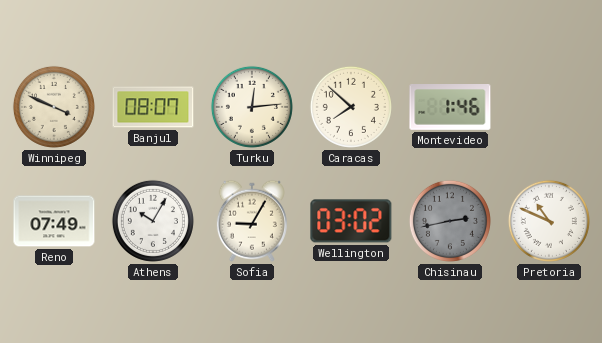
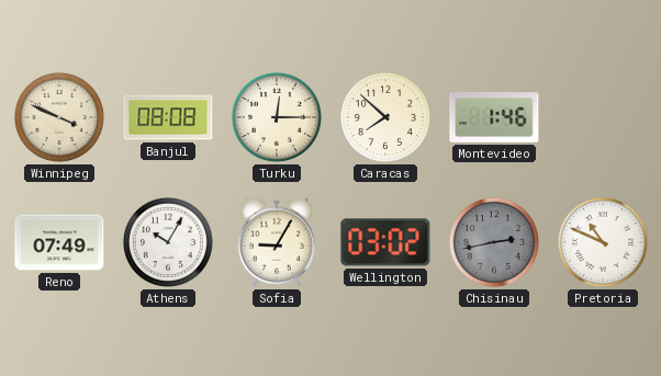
Banjul: 08:07 -> 08:08
Turku: 12:14 -> 12:15
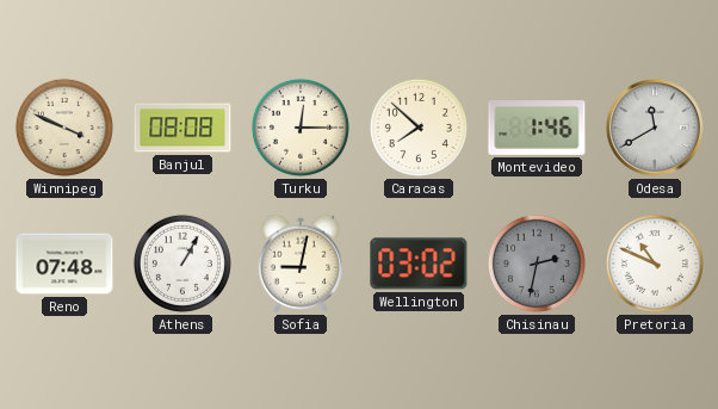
Odesa: none -> 11:40
Reno: 07:49 -> 07:48
Athens: 10:05 -> 1:05
Sofia: 9:05 -> 9:02
Chisinau: 2:43 -> 2:32
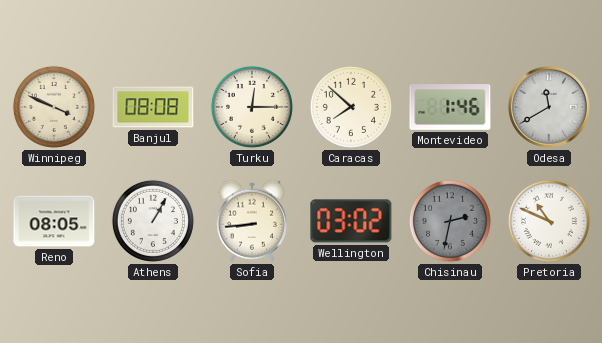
Reno: 07:48 -> 08:05
Sofia: 9:02 -> 8:44
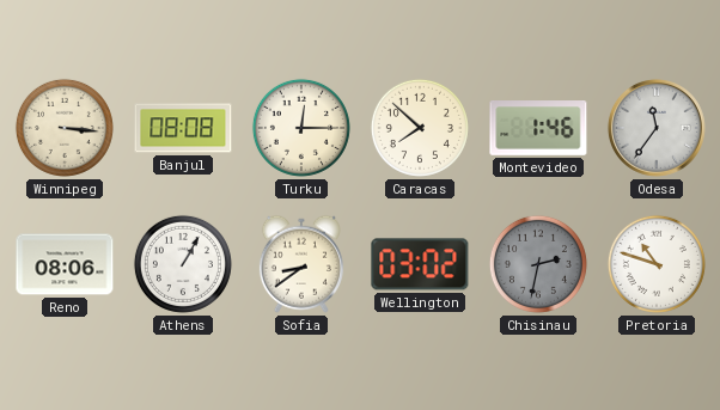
Winnipeg: 3:49 -> 3:16
Odesa: 11:40 -> 11:36
Reno: 08:05 -> 08:06
Sofia: 8:44 -> 8:39
Pretoria: 10:49 -> 10:48
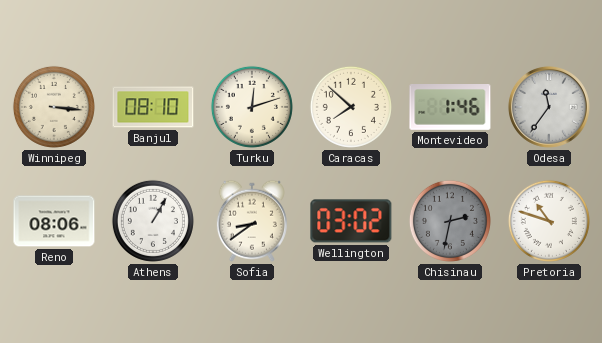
Banjul: 08:08 -> 08:10
Turku: 12:15 -> 12:12
